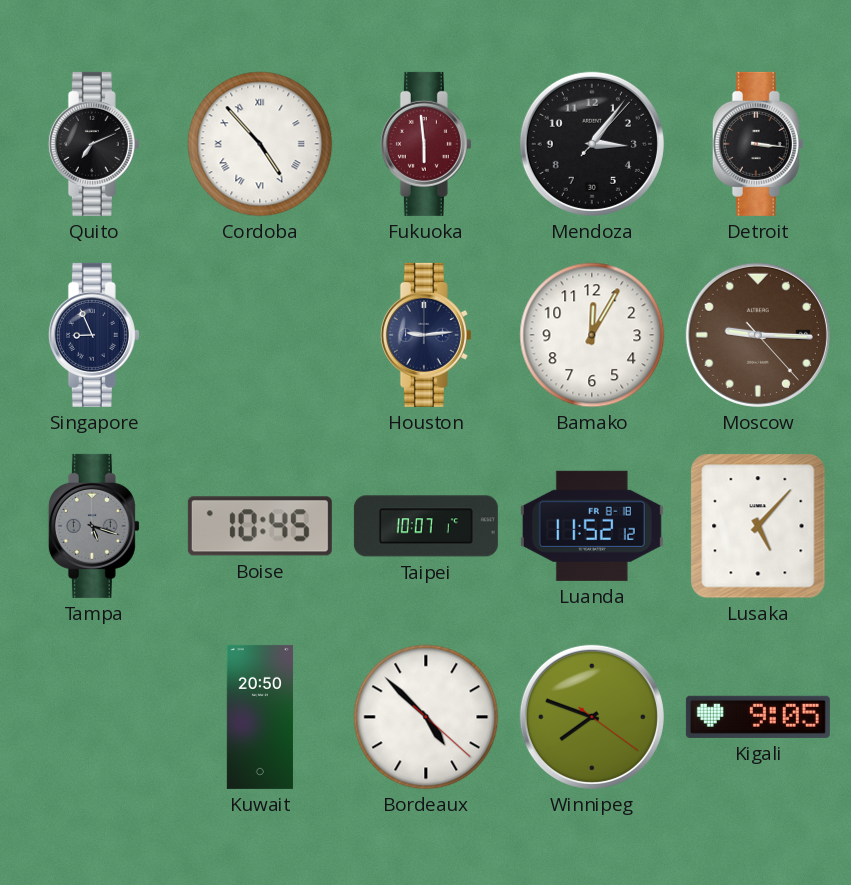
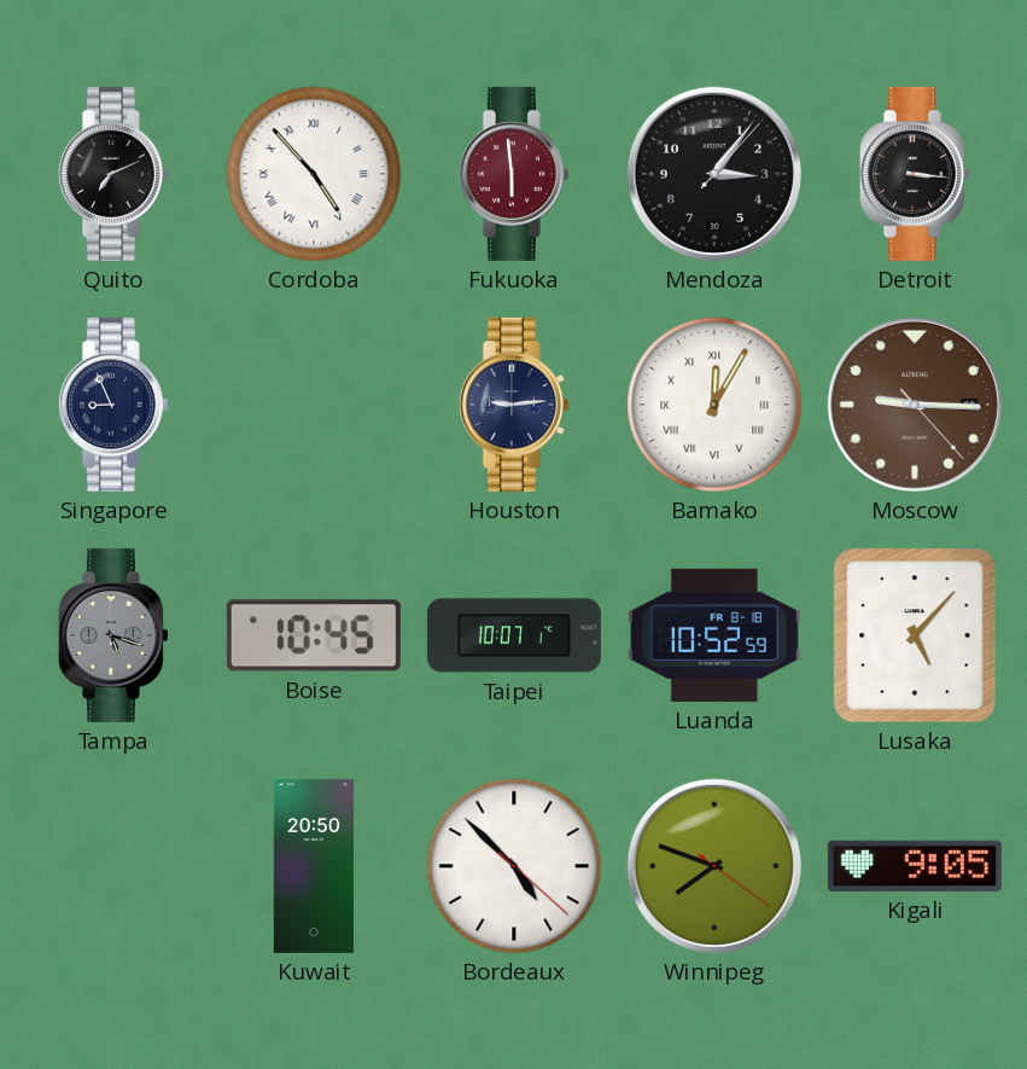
Bamako numerals: Arabic -> Roman
Luanda: 11:52 -> 10:52
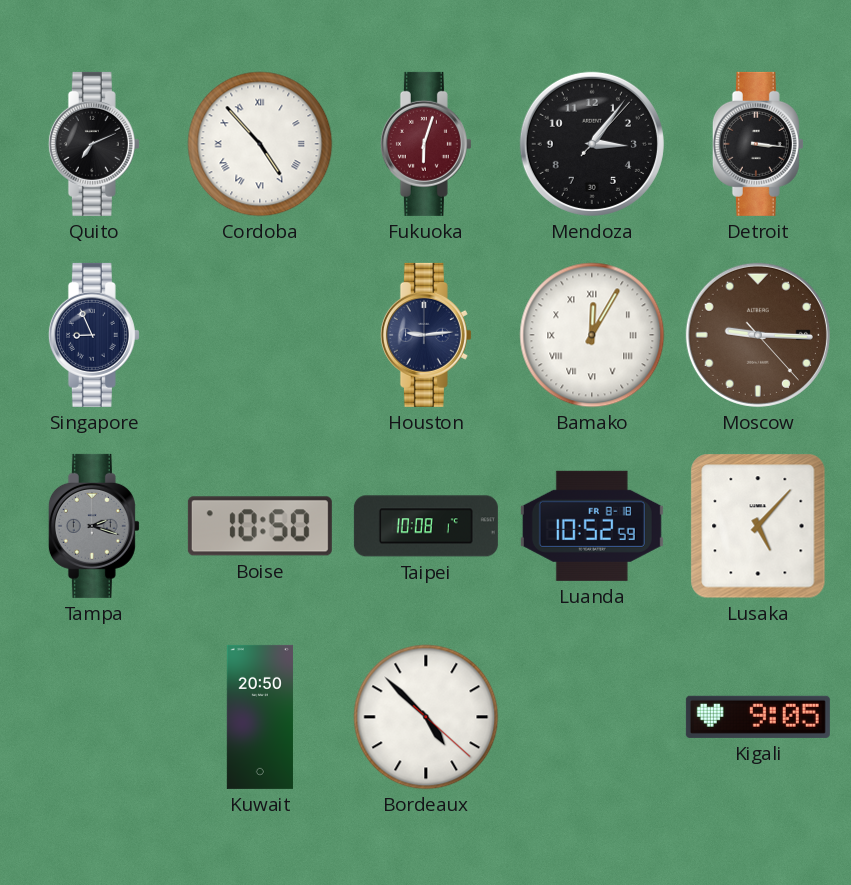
Fukuoka: 5:59 -> 6:03
Tampa: 5:18 -> 2:18
Boise: 10:45 -> 10:50
Taipei: 10:07 -> 10:08
Winnipeg: 7:48 -> none
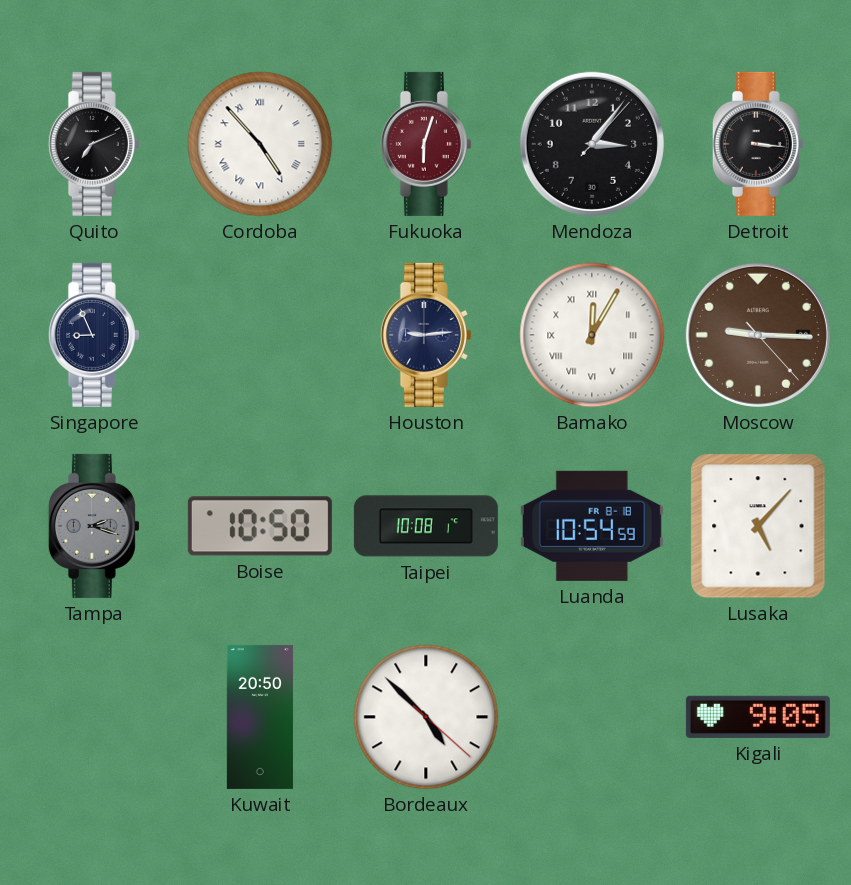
Luanda: 10:52 -> 10:54
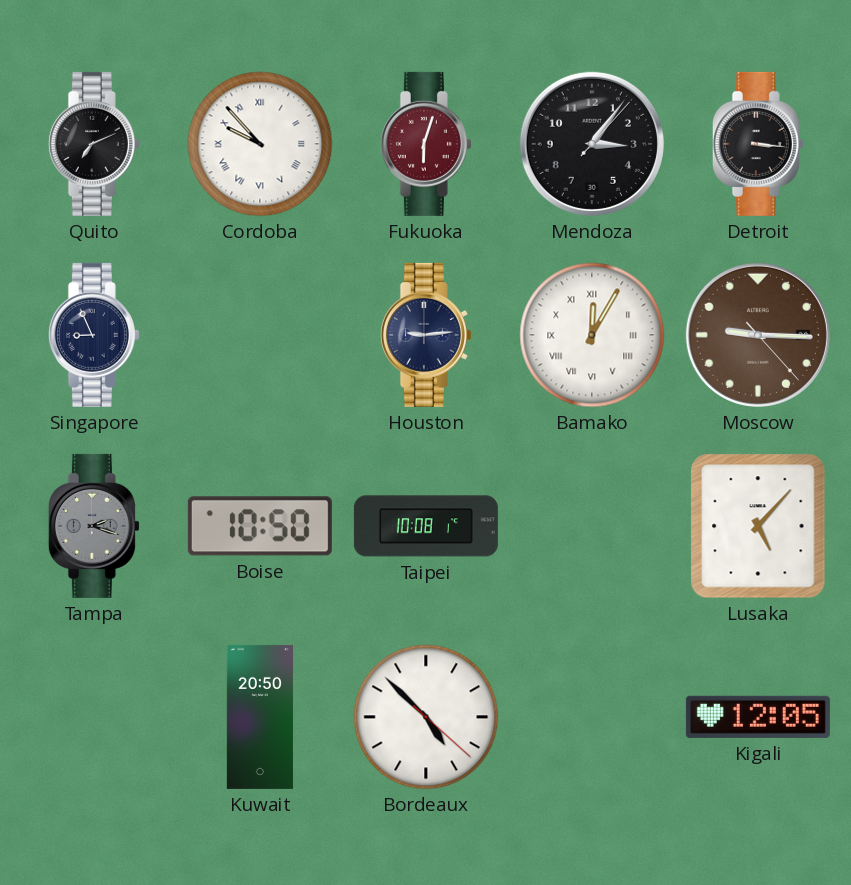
Cordoba: 4:53 -> 9:53
Luanda: 10:54 -> none
Kigali: 9:05 -> 12:05
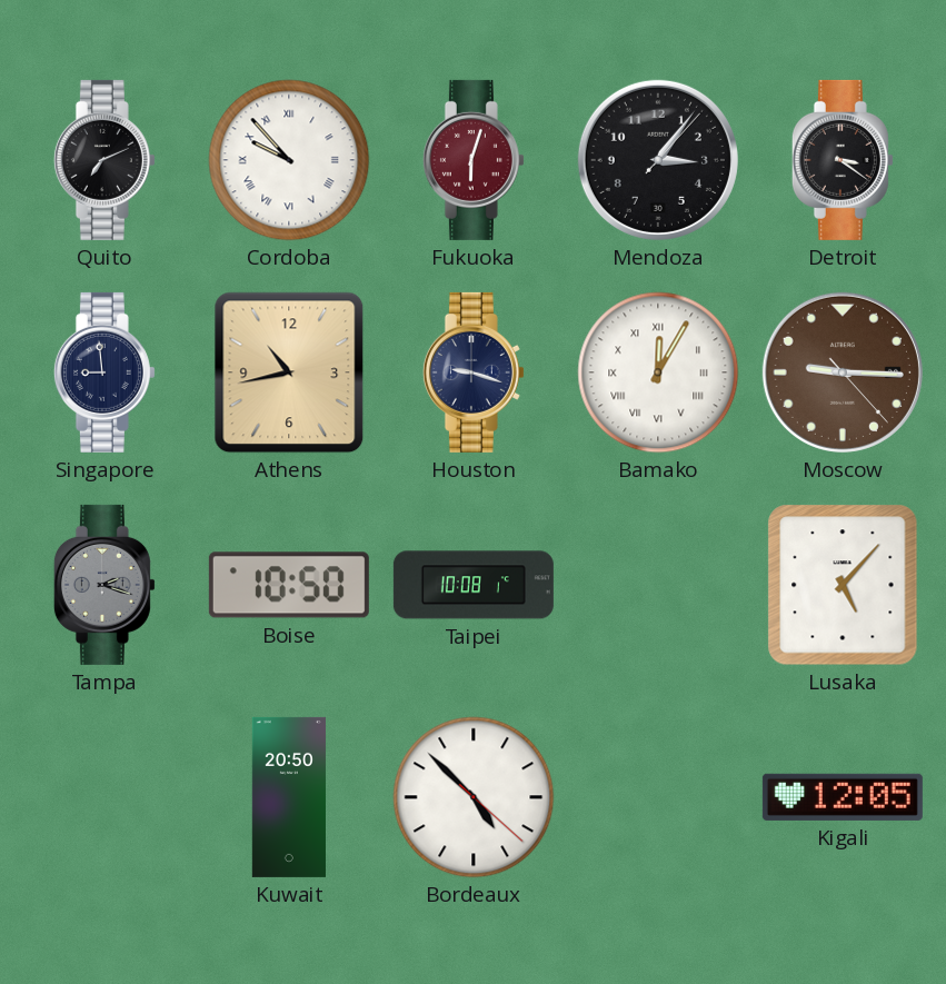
Detroit: 3:16 -> 3:21
Singapore: 8:56 -> 8:59
Athens: none -> 10:43
Houston: 9:14 -> 9:18
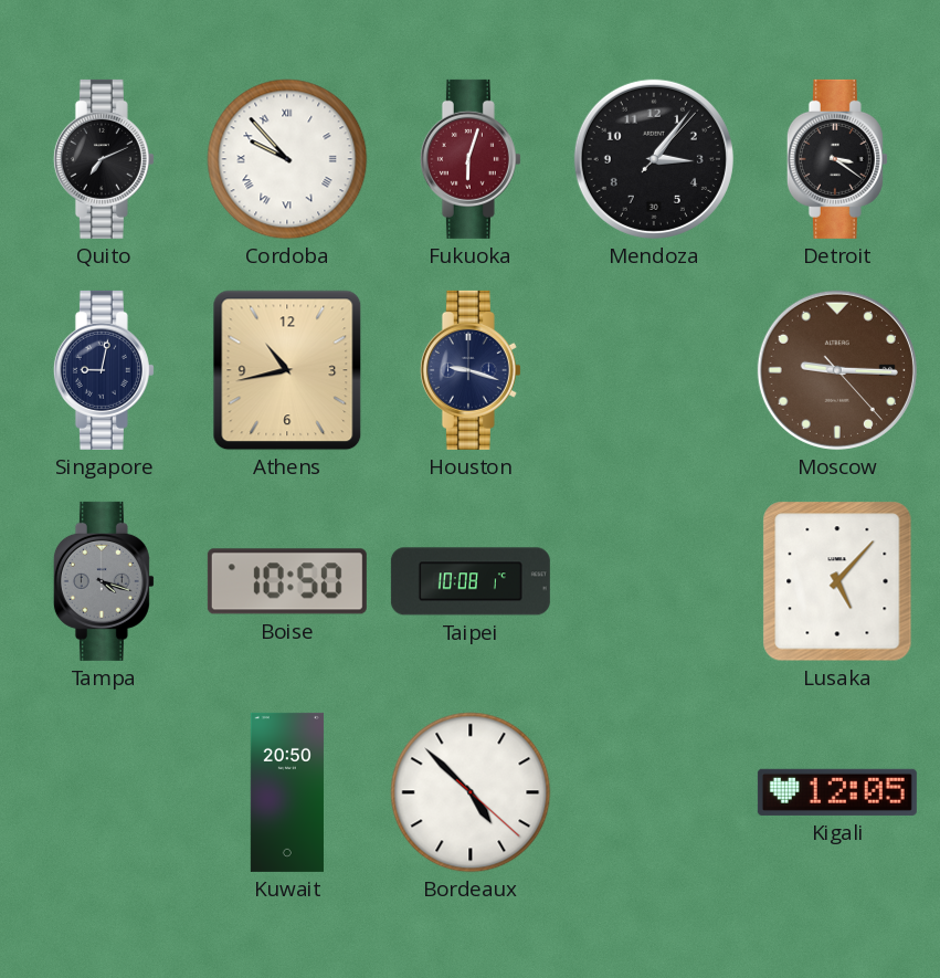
Singapore: 8:59 -> 9:02
Bamako: 12:05 -> none
Tampa: 2:18 -> 4:18
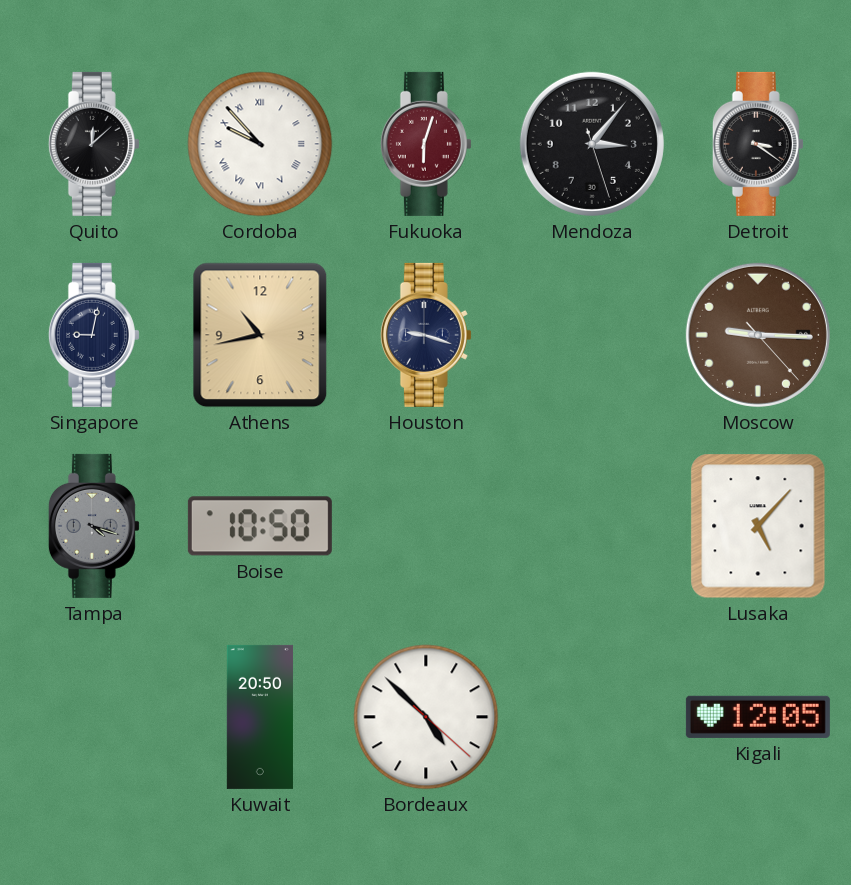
Quito: 7:11 -> 12:08
Mendoza: 3:06:07 -> 3:06:27
Taipei: 10:08 -> none
